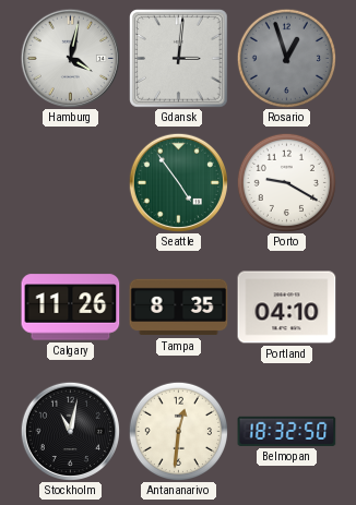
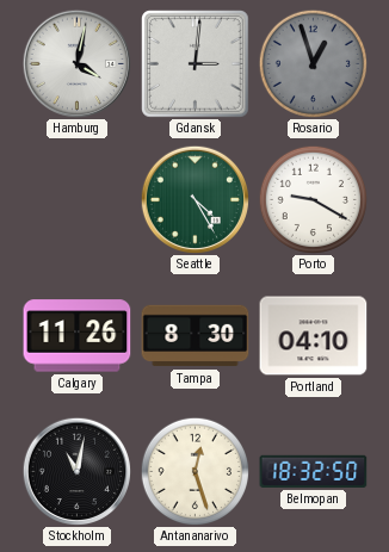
Seattle: 4:54 -> 4:25
Tampa: 8:35 -> 8:30
Antananarivo: 12:31 -> 12:27
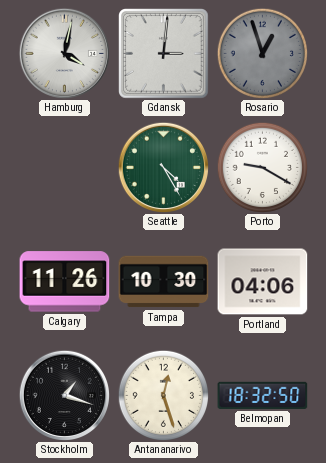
Tampa: 8:30 -> 10:30
Portland: 04:10 -> 04:06
Stockholm: 11:02 -> 1:18
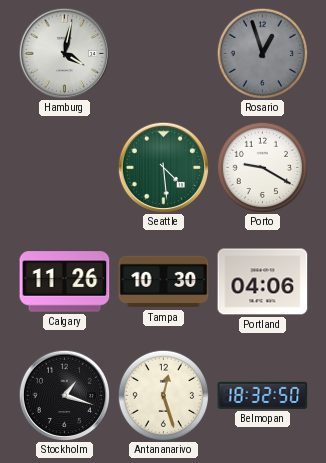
Gdansk: 3:01 -> none
Seattle: 4:25 -> 4:29
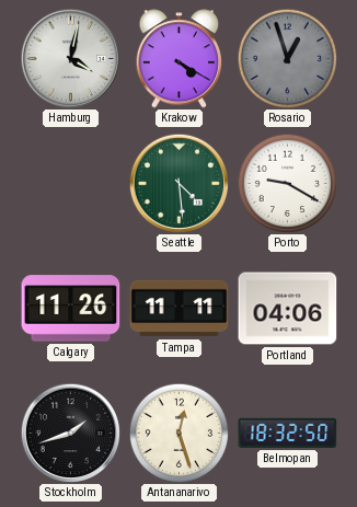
Krakow: none -> 4:20
Tampa: 10:30 -> 11:11
Stockholm: 1:18 -> 1:42
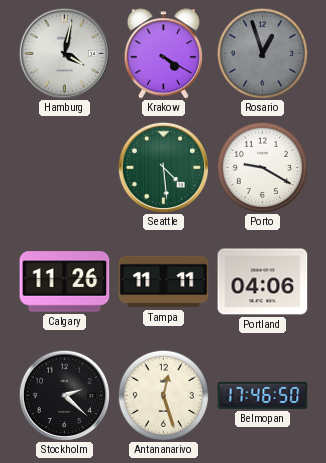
Stockholm: 1:42 -> 2:22
Belmopan: 18:32 -> 17:46
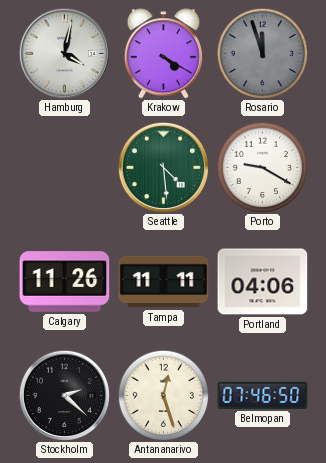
Rosario: 12:57 -> 11:57
Belmopan: 17:46 -> 07:46
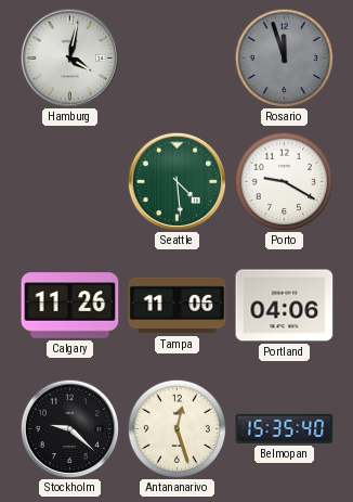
Krakow: 4:20 -> none
Tampa: 11:11 -> 11:06
Stockholm: 2:22 -> 9:22
Belmopan: 07:46 -> 15:35
